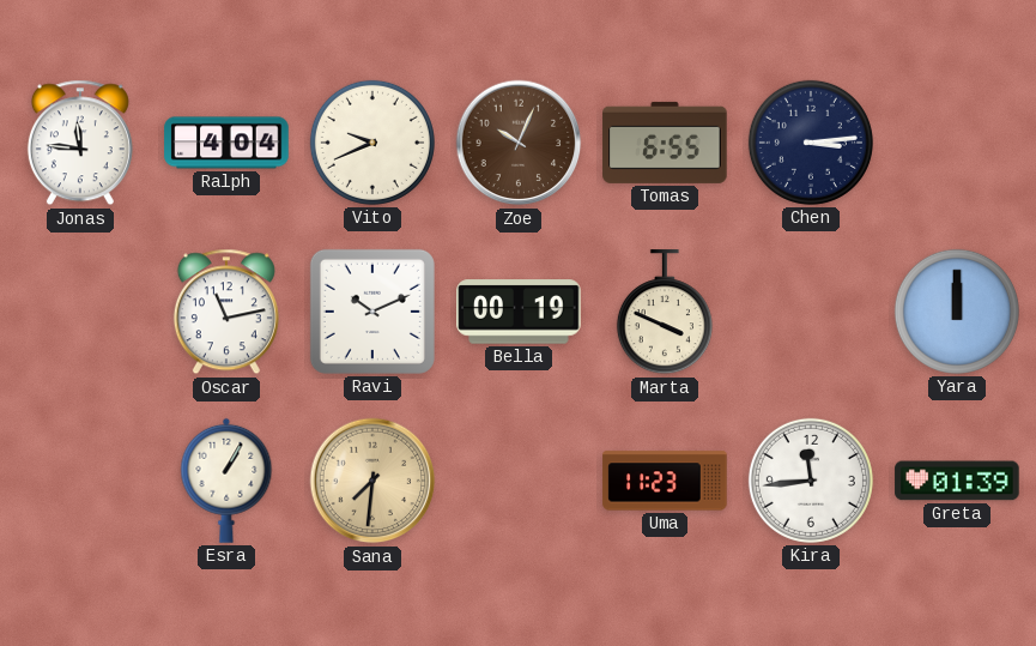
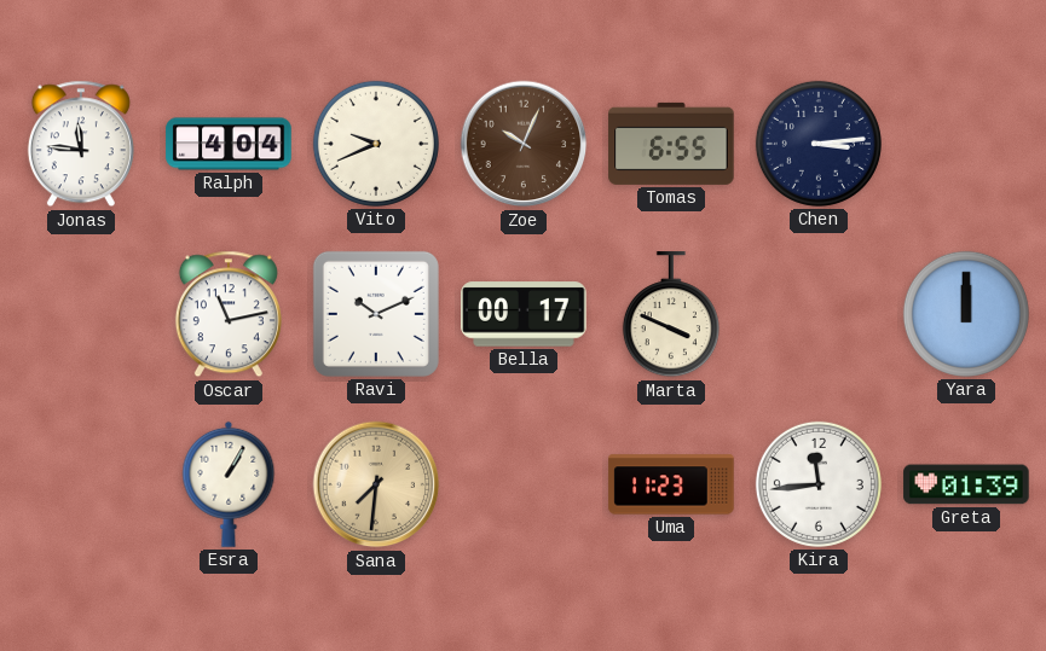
Bella: 00:19 -> 00:17
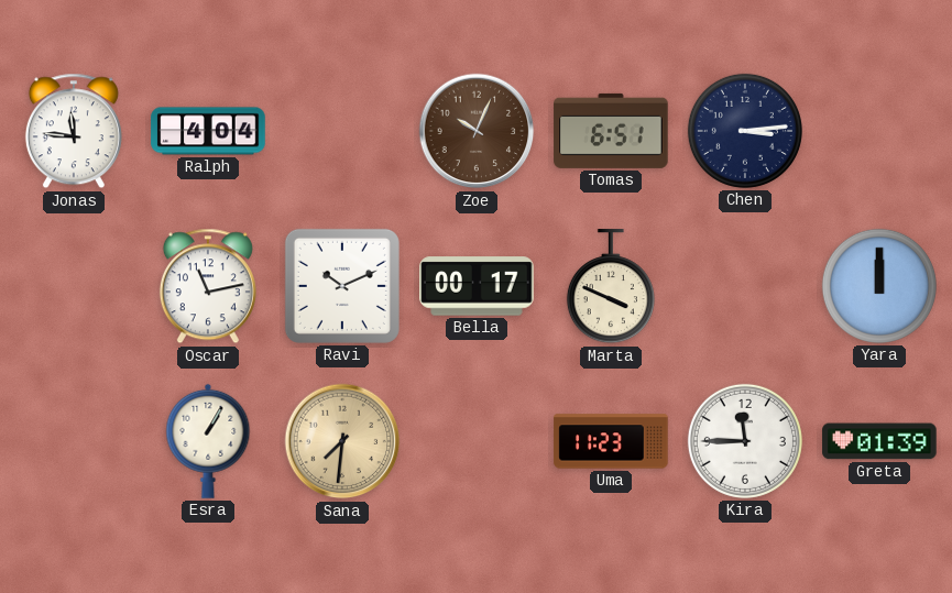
Vito: 9:41 -> none
Tomas: 6:55 -> 6:51
Kira: 11:44 -> 11:45
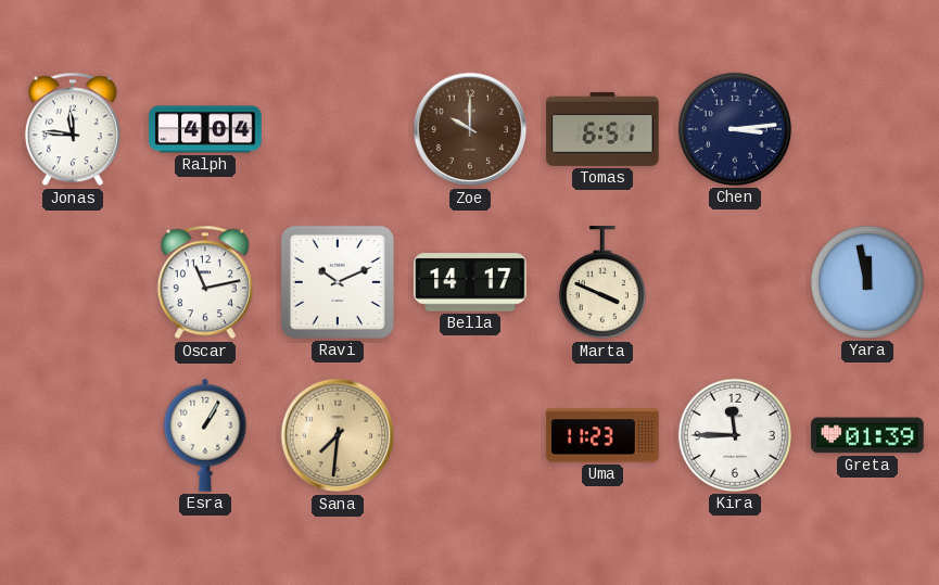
Zoe: 10:04 -> 10:00
Bella: 00:17 -> 14:17
Yara: 12:00 -> 11:58
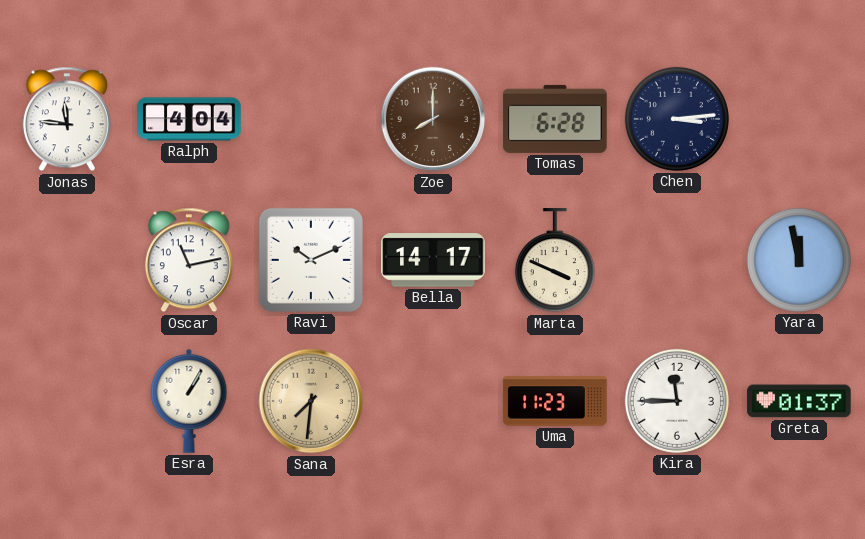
Zoe: 10:00 -> 8:00
Tomas: 6:51 -> 6:28
Greta: 01:39 -> 01:37
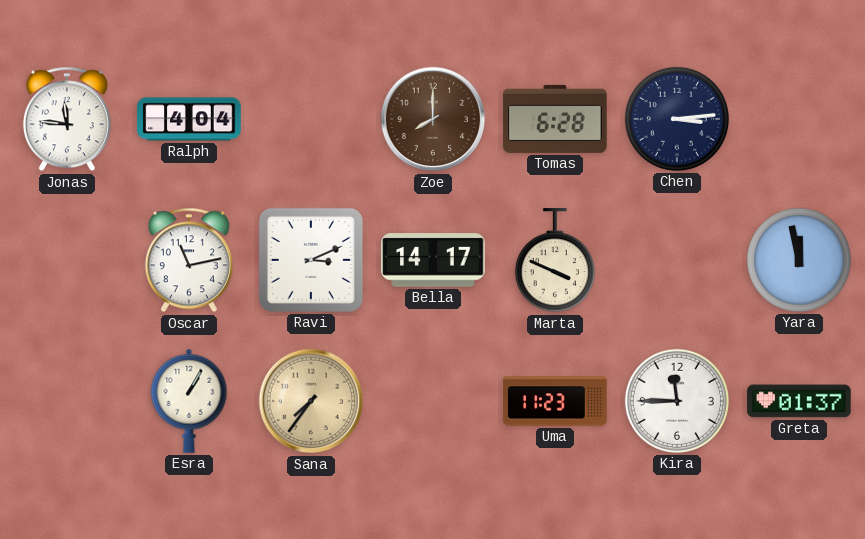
Ravi: 10:11 -> 3:11
Sana: 7:31 -> 7:36
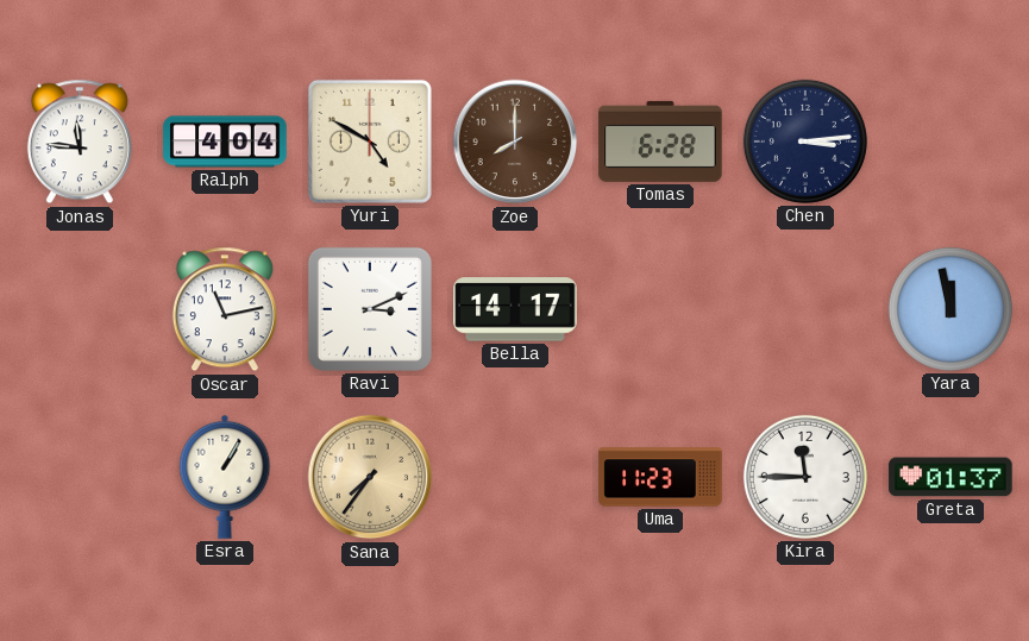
Yuri: none -> 4:50
Marta: 3:49 -> none
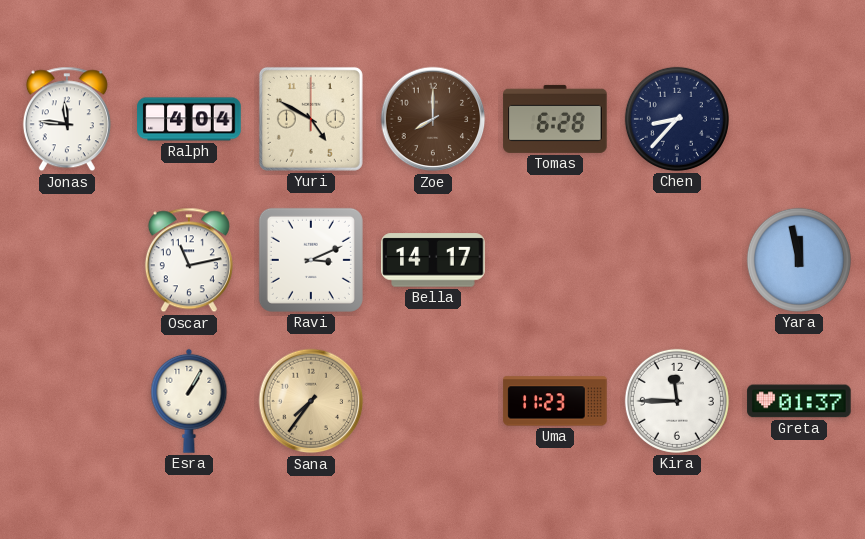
Chen: 3:14 -> 8:37
